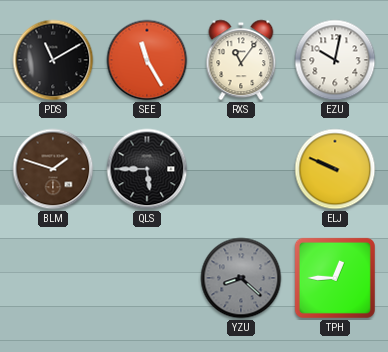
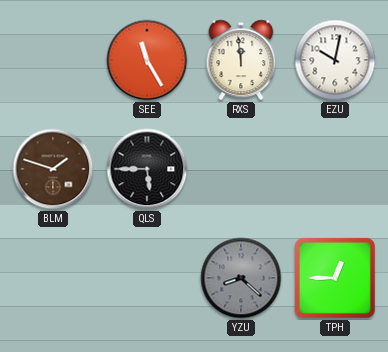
PDS: 11:10 -> none
RXS: 11:06 -> 11:59
ELJ: 9:49 -> none
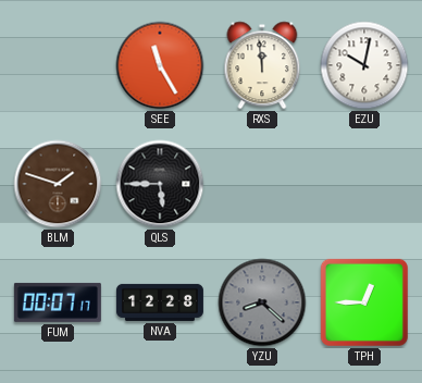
FUM: none -> 00:07
NVA: none -> 12:28
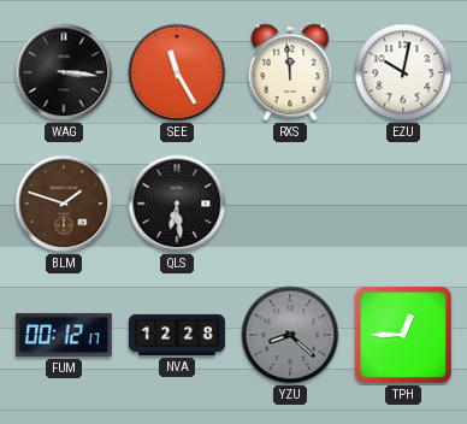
WAG: none -> 3:16
QLS: 5:45 -> 6:29
FUM: 00:07 -> 00:12
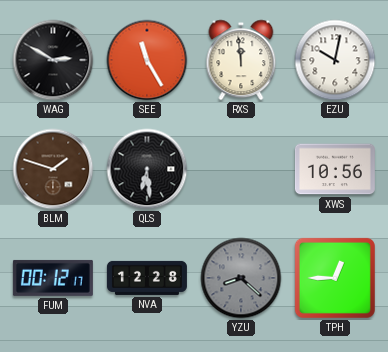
WAG: 3:16 -> 2:50
XWS: none -> 10:56
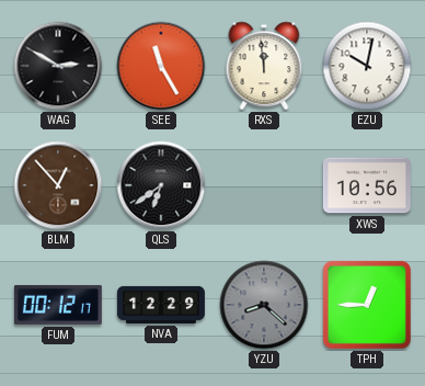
BLM: 1:48 -> 12:53
QLS: 6:29 -> 6:39
NVA: 12:28 -> 12:29
